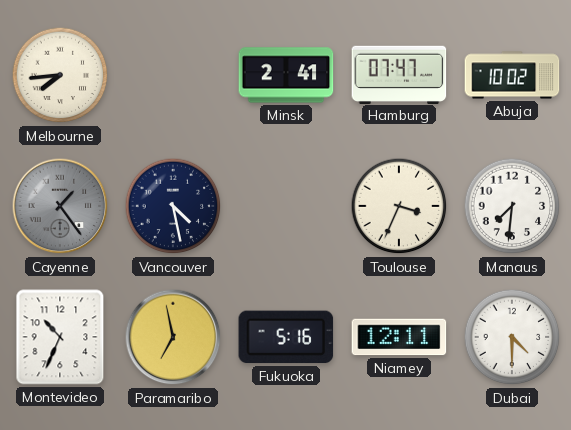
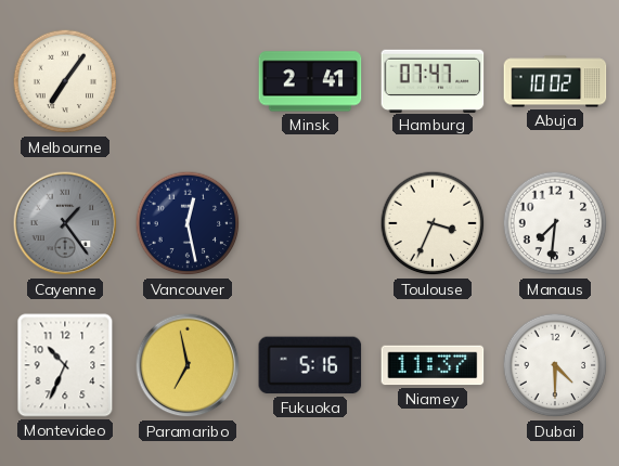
Melbourne: 7:44 -> 7:06
Vancouver: 4:28 -> 12:28
Niamey: 12:11 -> 11:37
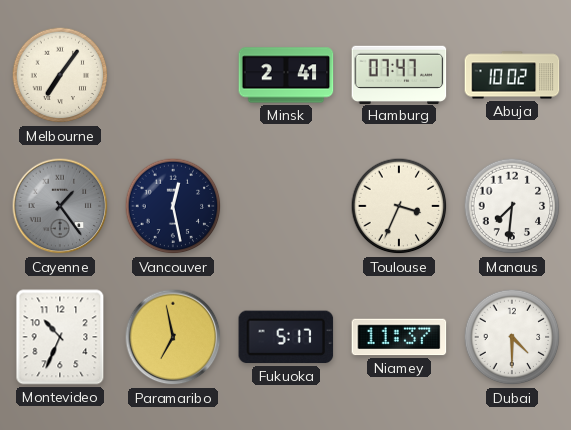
Fukuoka: 5:16 -> 5:17
